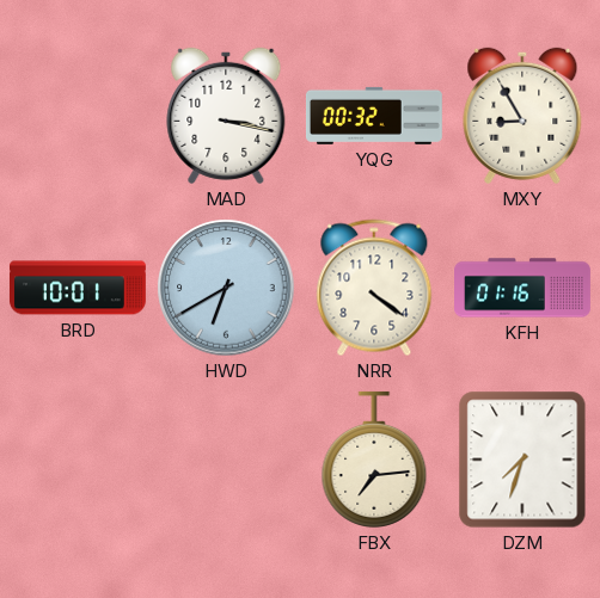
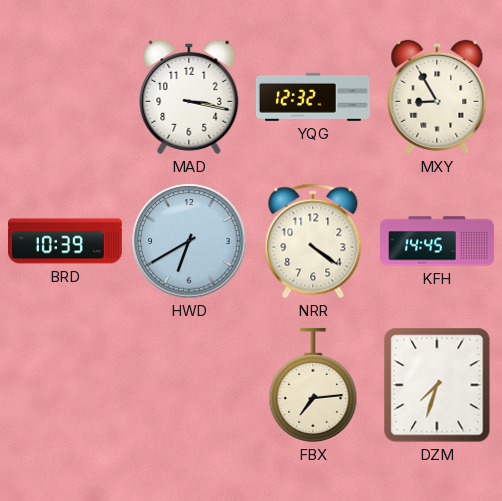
YQG: 00:32 -> 12:32
BRD: 10:01 -> 10:39
KFH: 01:16 -> 14:45
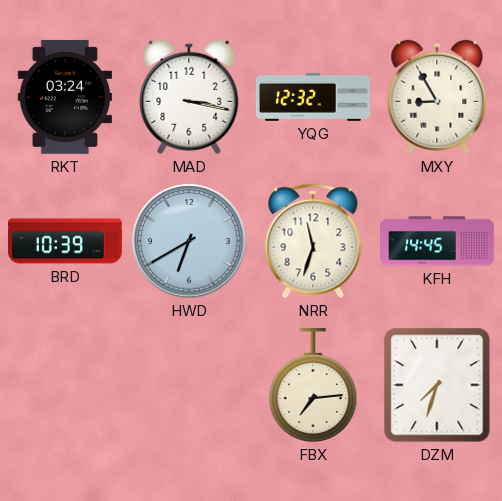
RKT: none -> 03:24
NRR: 4:21 -> 11:33
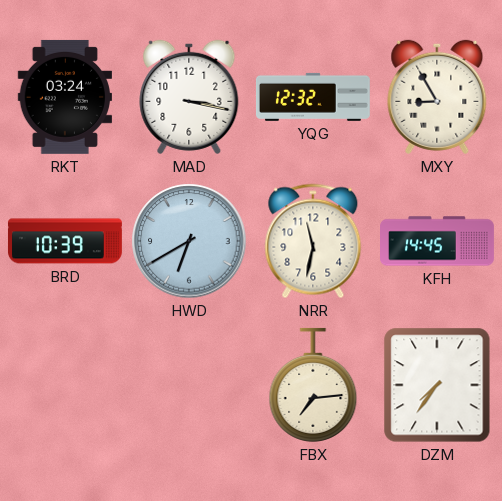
NRR: 11:33 -> 11:32
DZM: 7:33 -> 7:36
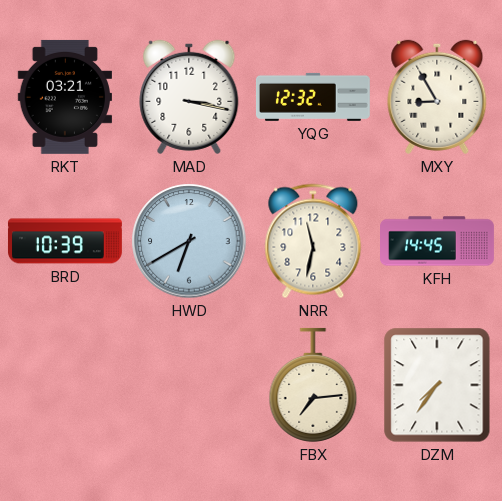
RKT: 03:24 -> 03:21
